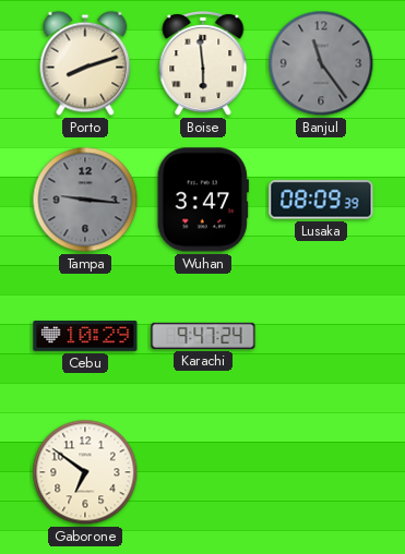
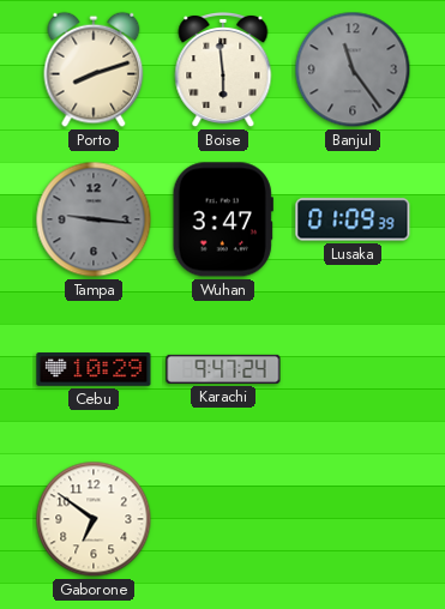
Lusaka: 08:09 -> 01:09
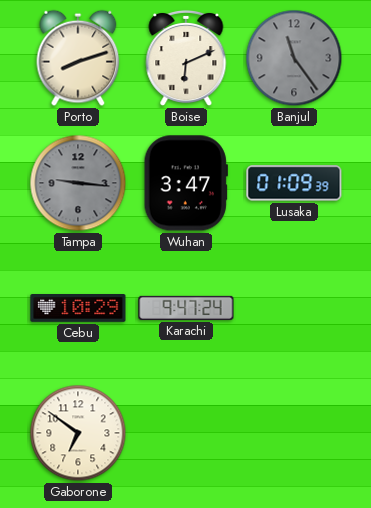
Boise: 5:59 -> 6:11
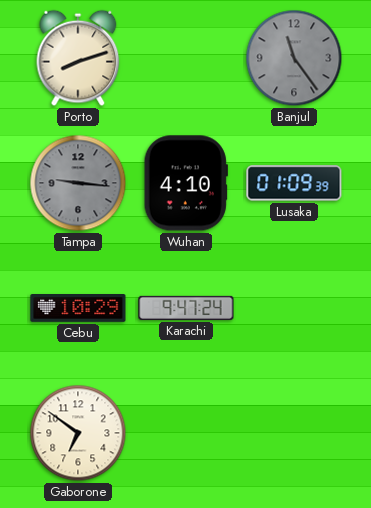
Boise: 6:11 -> none
Wuhan: 3:47 -> 4:10
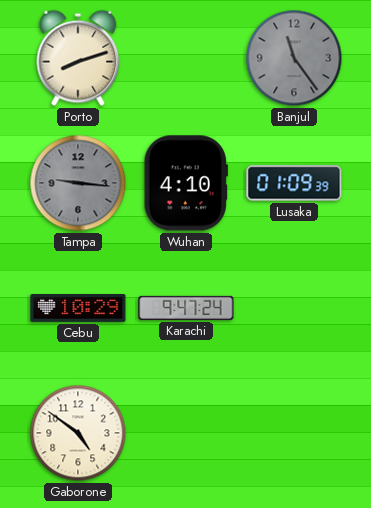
Gaborone: 6:51 -> 4:51
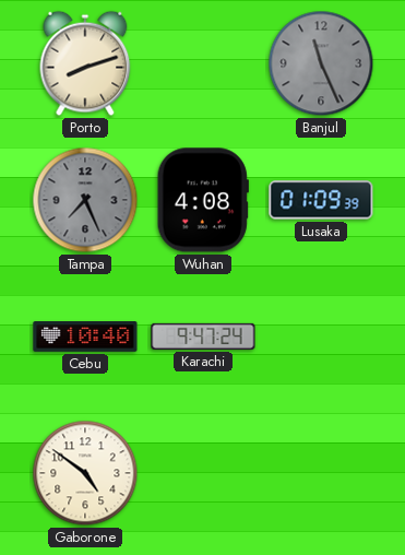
Banjul: 11:24 -> 11:26
Tampa: 9:16 -> 7:26
Wuhan: 4:10 -> 4:08
Cebu: 10:29 -> 10:40
